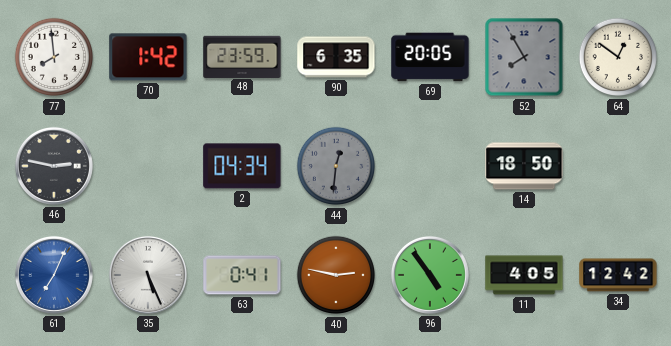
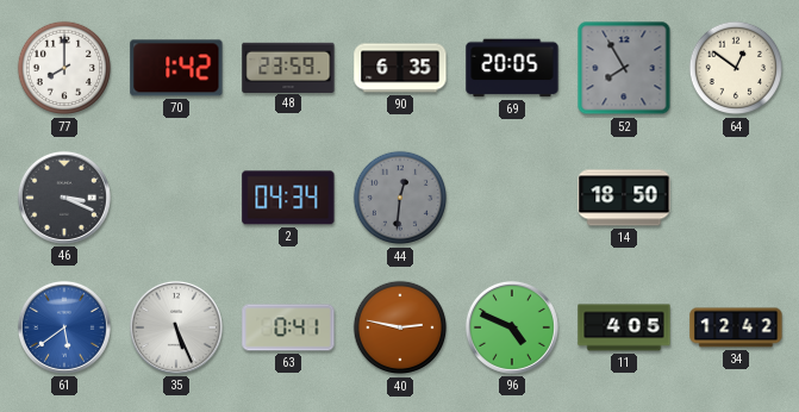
77: 7:59 -> 8:00
46: 2:47 -> 3:19
61: 7:04 -> 5:39
96: 4:54 -> 4:49
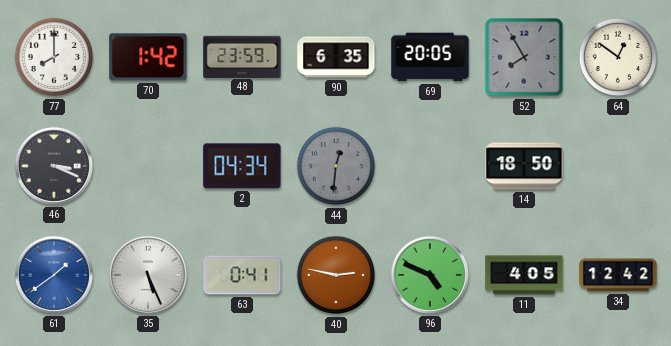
61: 5:39 -> 1:39
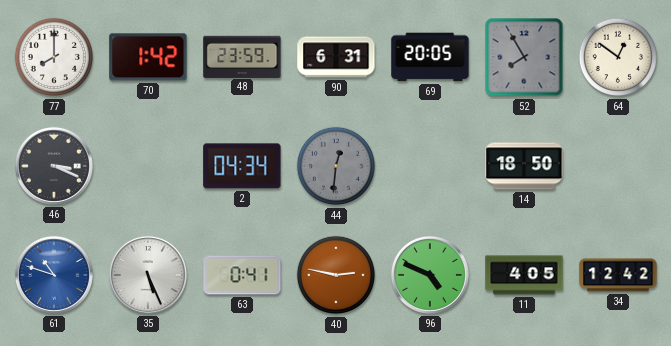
90: 6:35 -> 6:31
61: 1:39 -> 10:48
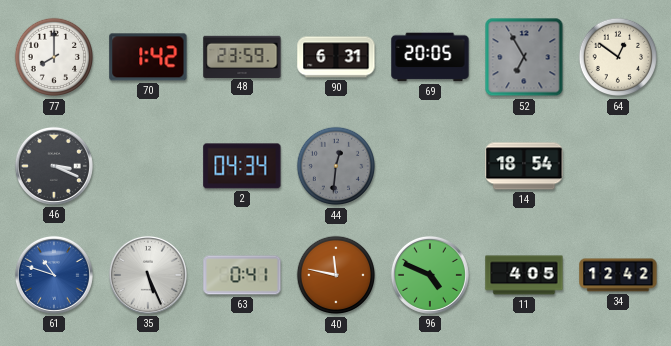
52: 7:55 -> 6:55
14: 18:50 -> 18:54
40: 2:47 -> 11:47
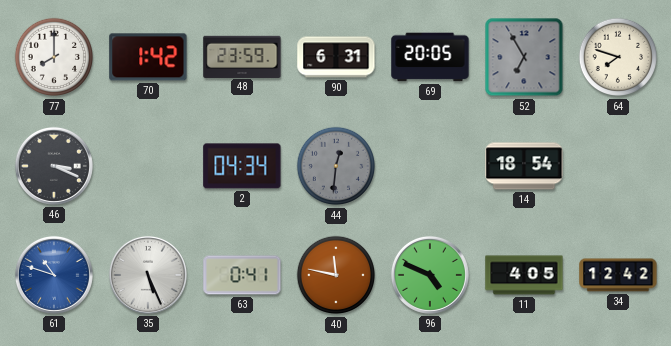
64: 12:51 -> 7:48
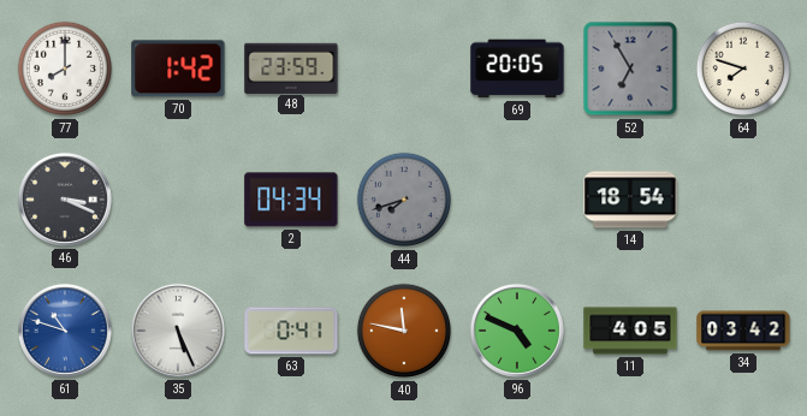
90: 6:31 -> none
44: 12:31 -> 7:42
34: 12:42 -> 03:42
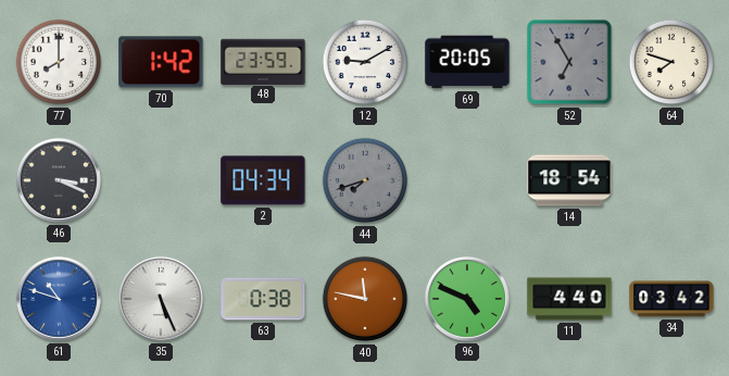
12: none -> 9:10
63: 0:41 -> 0:38
11: 4:05 -> 4:40
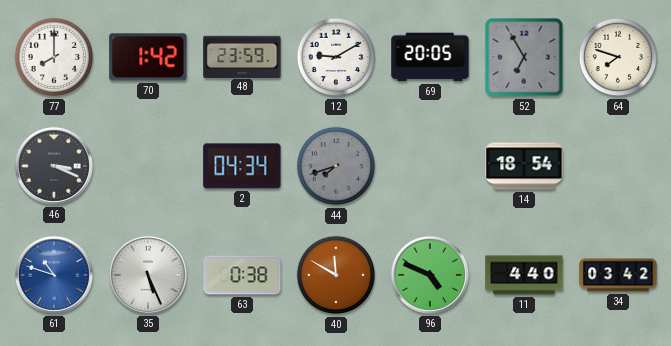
40: 11:47 -> 11:50
